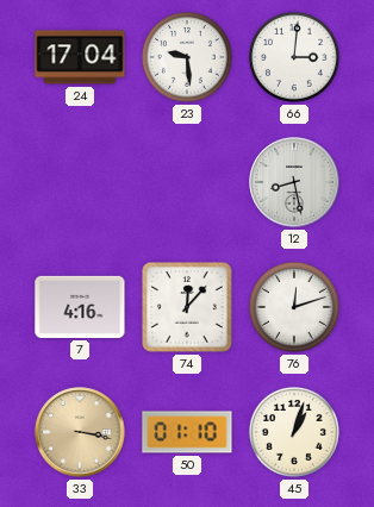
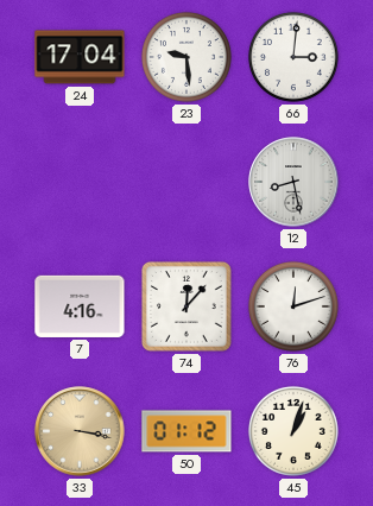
50: 01:10 -> 01:12
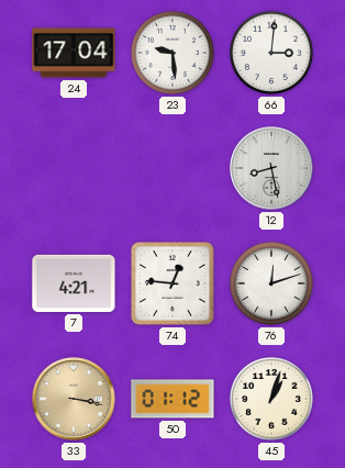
7: 4:16 -> 4:21
74: 12:07 -> 12:46
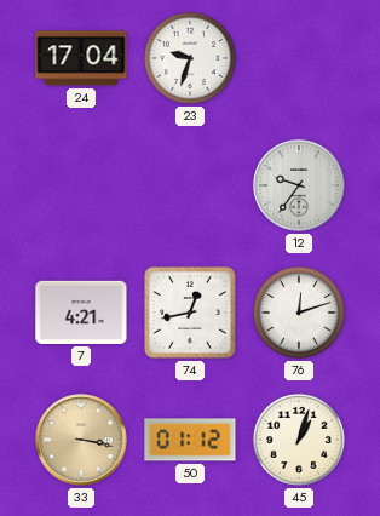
23: 9:29 -> 9:33
66: 3:01 -> none
12: 8:28 -> 9:36
74: 12:46 -> 12:43
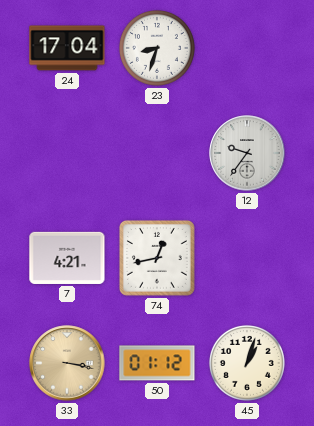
23: 9:33 -> 8:33
76: 12:12 -> none
